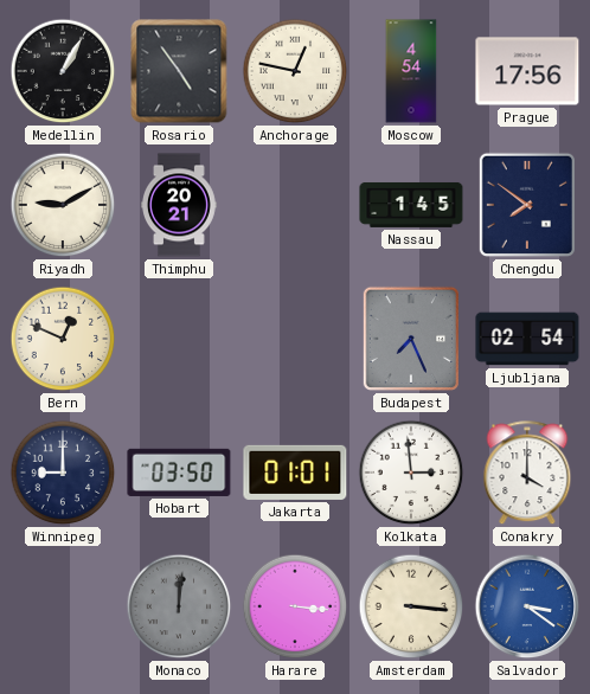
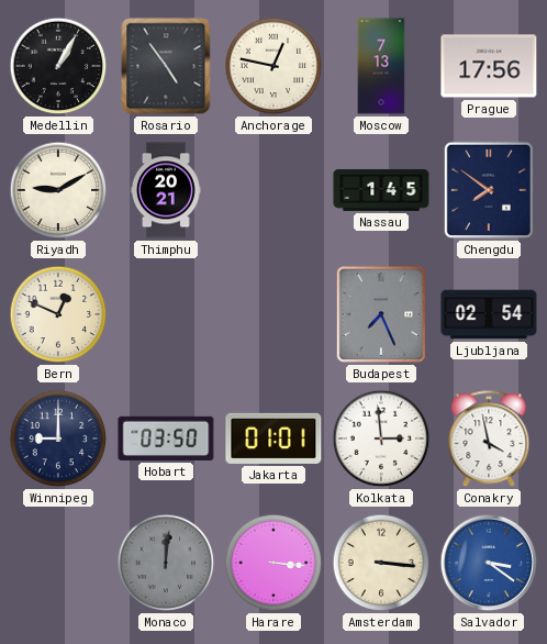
Moscow: 4:54 -> 7:13
Conakry: 4:00 -> 3:58
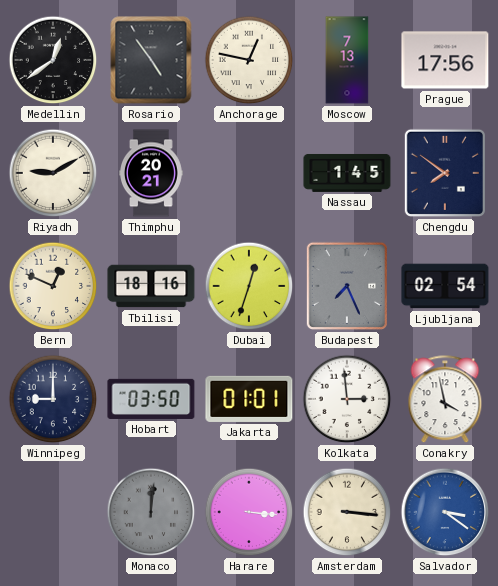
Medellin: 1:05 -> 12:39
Tbilisi: none -> 18:16
Dubai: none -> 12:33
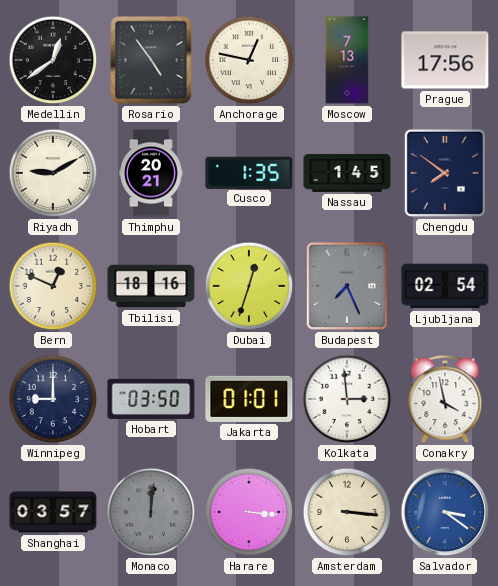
Cusco: none -> 1:35
Shanghai: none -> 03:57
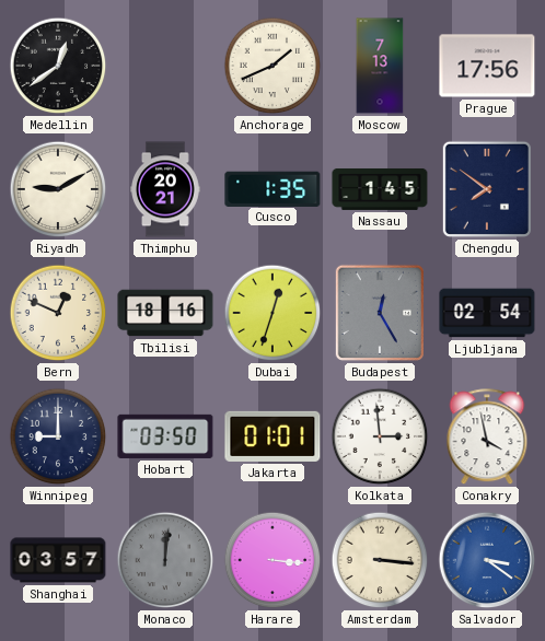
Rosario: 4:54 -> none
Anchorage: 12:47 -> 1:41
Budapest: 7:26 -> 12:25
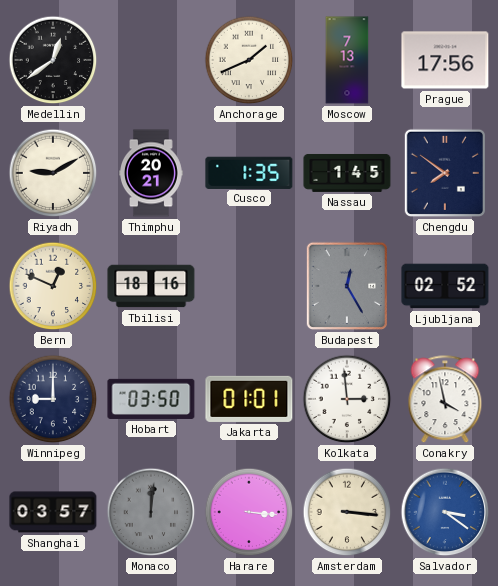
Dubai: 12:33 -> none
Ljubljana: 02:54 -> 02:52
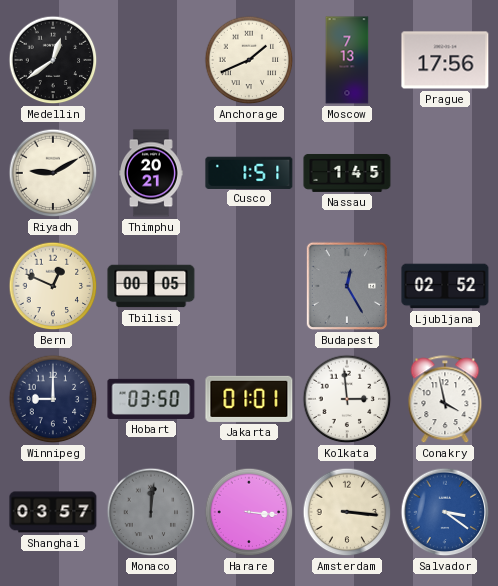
Cusco: 1:35 -> 1:51
Chengdu: 7:51 -> none
Tbilisi: 18:16 -> 00:05
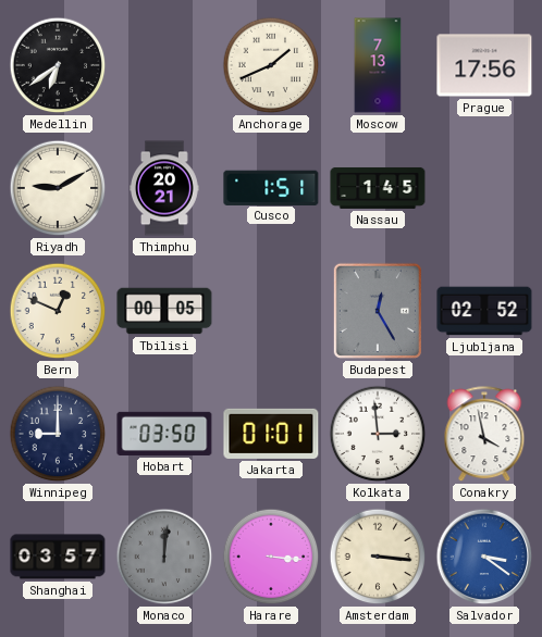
Medellin: 12:39 -> 6:39
